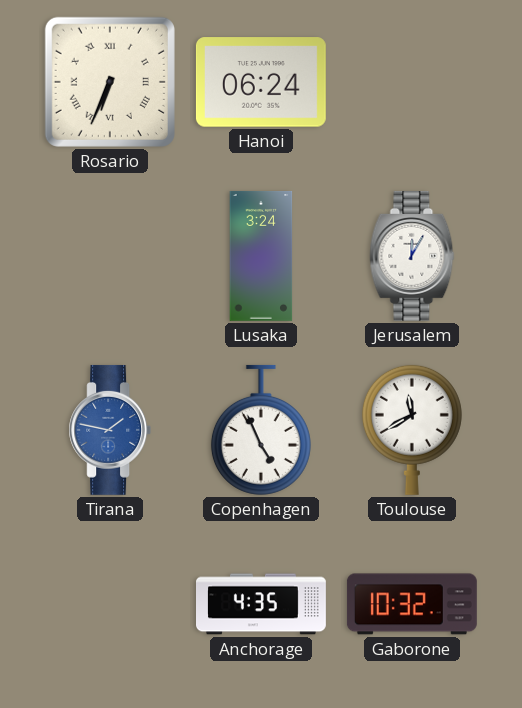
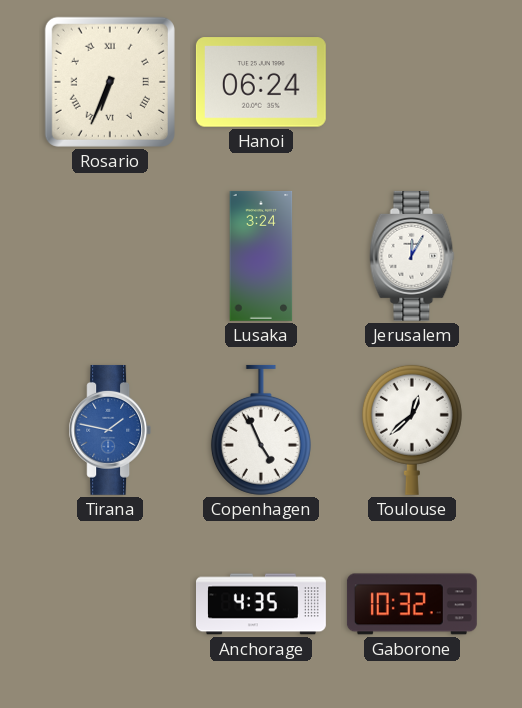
Toulouse: 11:40 -> 12:38
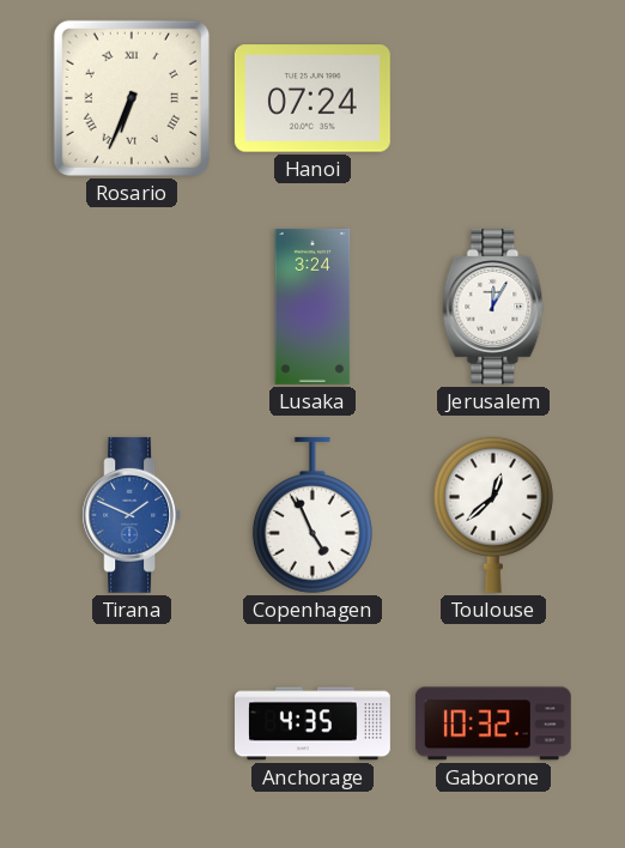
Hanoi: 06:24 -> 07:24
Tirana: 1:47 -> 1:49
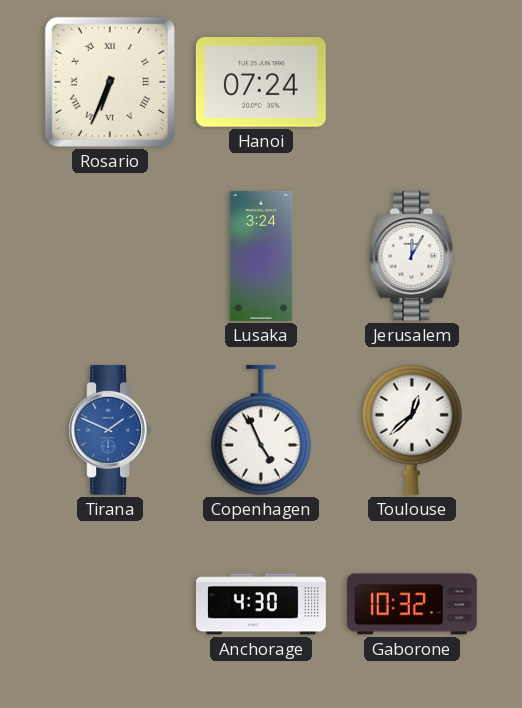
Anchorage: 4:35 -> 4:30
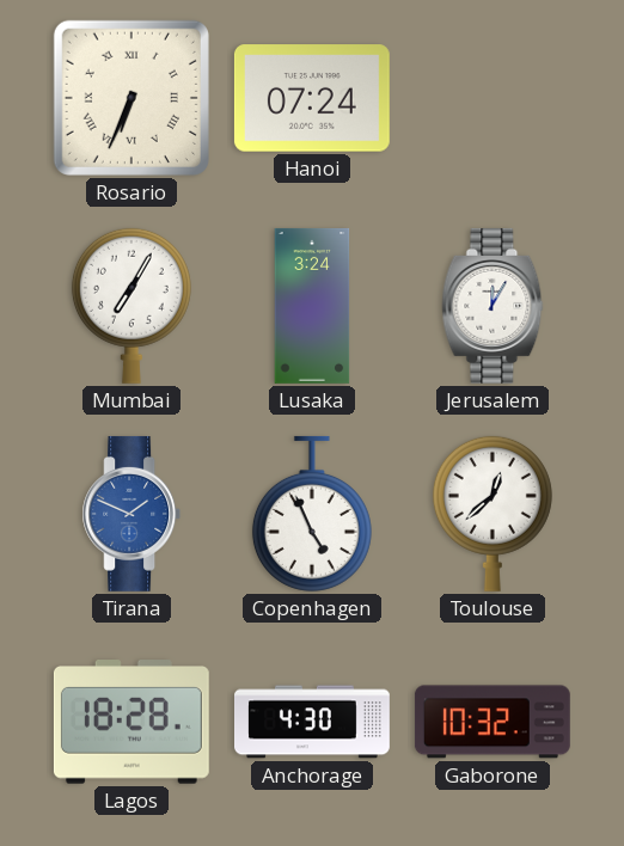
Mumbai: none -> 7:05
Lagos: none -> 18:28
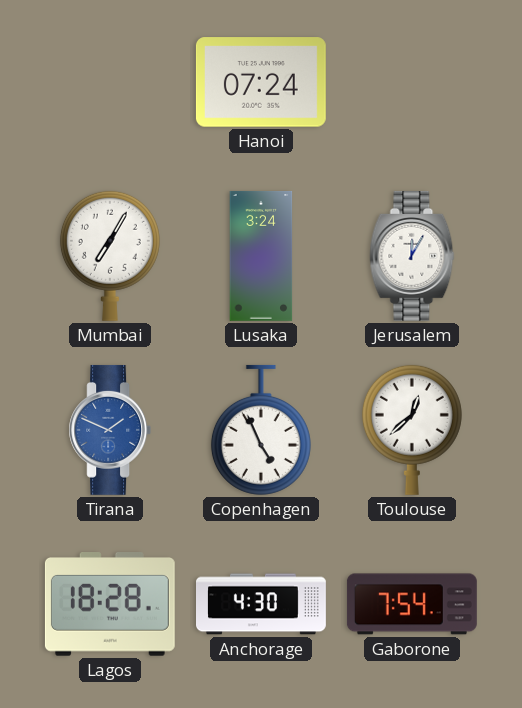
Rosario: 6:34 -> none
Gaborone: 10:32 -> 7:54
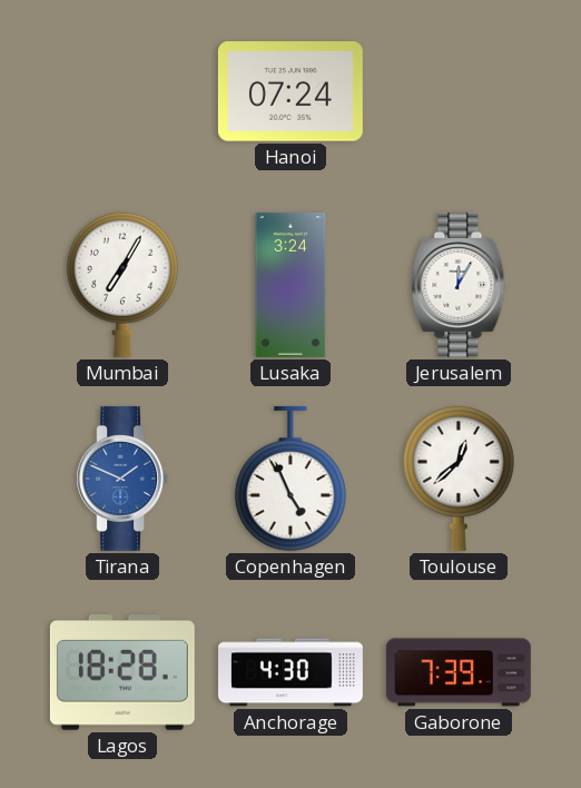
Gaborone: 7:54 -> 7:39
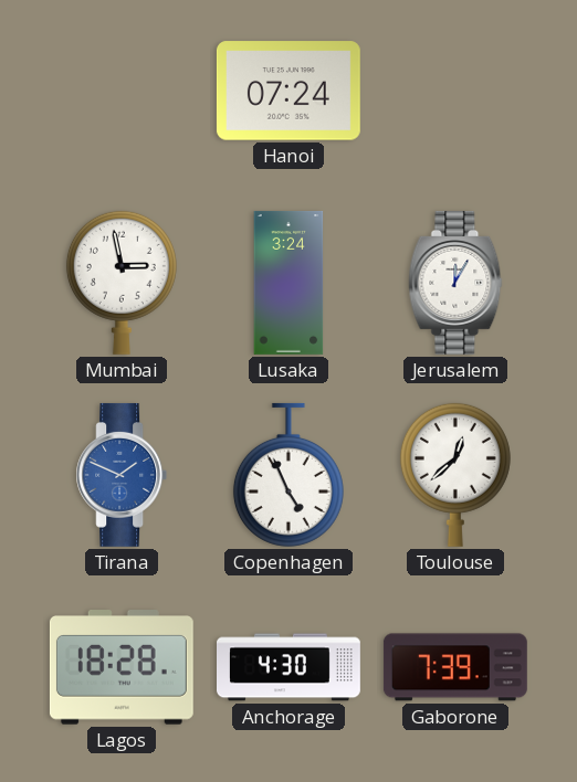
Mumbai: 7:05 -> 2:58
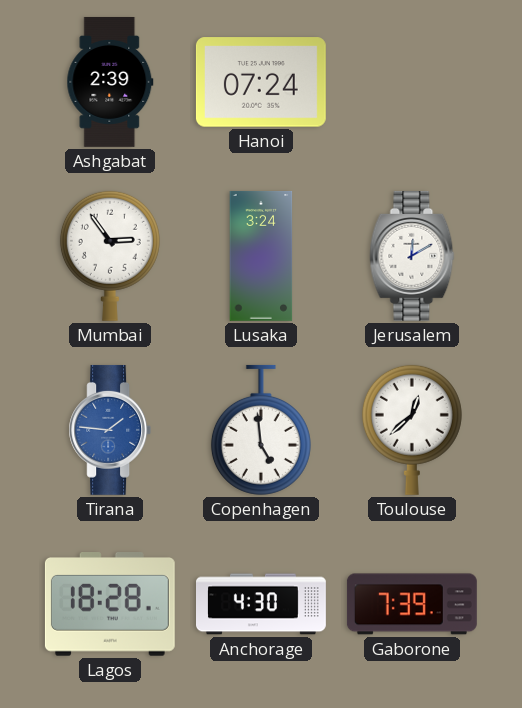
Ashgabat: none -> 2:39
Mumbai: 2:58 -> 2:54
Jerusalem: 12:05 -> 12:10
Tirana: 1:49 -> 1:46
Copenhagen: 4:56 -> 4:59
